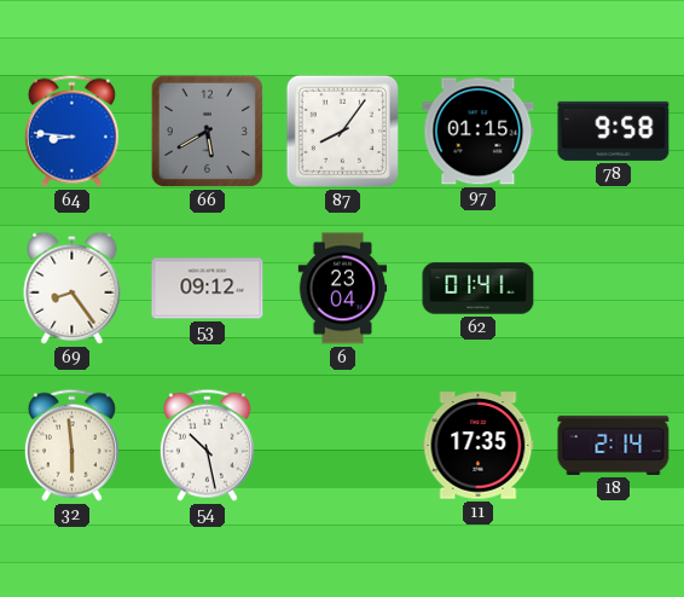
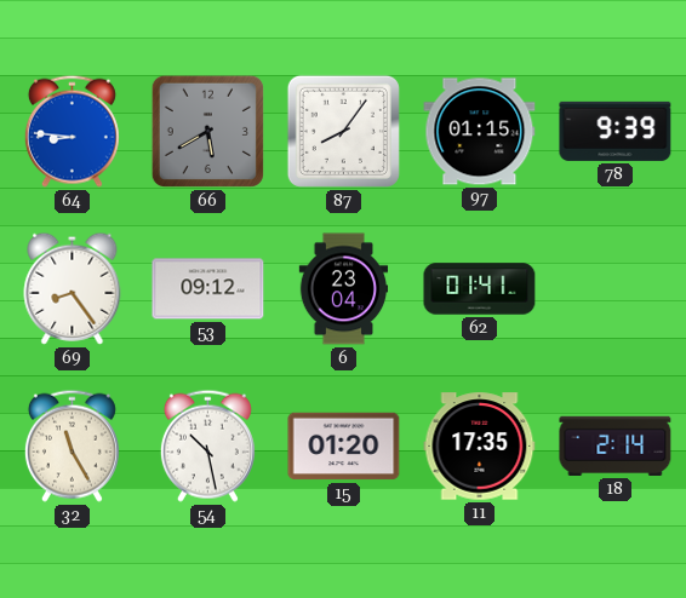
78: 9:58 -> 9:39
32: 5:59 -> 11:25
15: none -> 01:20
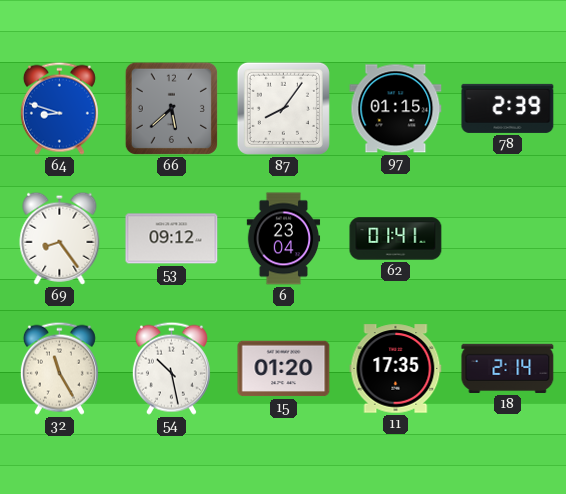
64: 8:46 -> 8:48
66: 5:40 -> 5:38
78: 9:39 -> 2:39
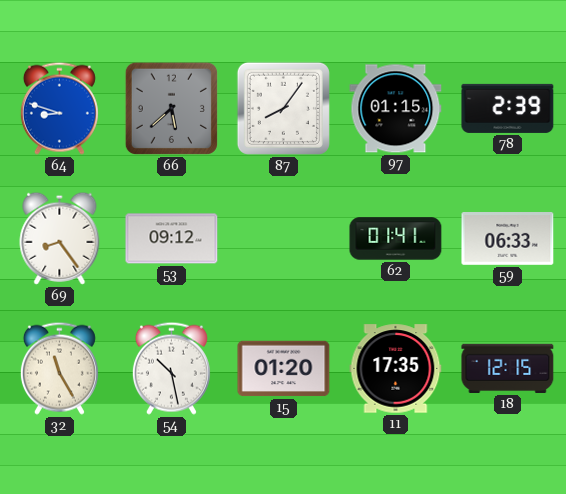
6: 23:04 -> none
59: none -> 06:33
18: 2:14 -> 12:15
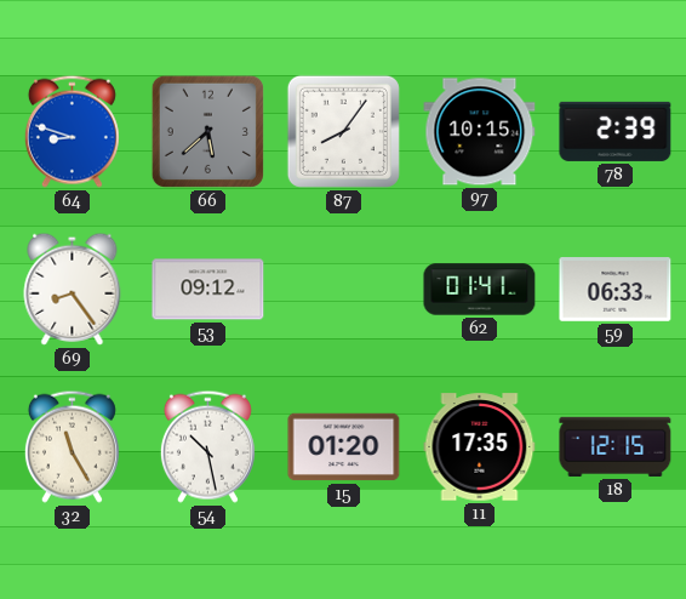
97: 01:15 -> 10:15
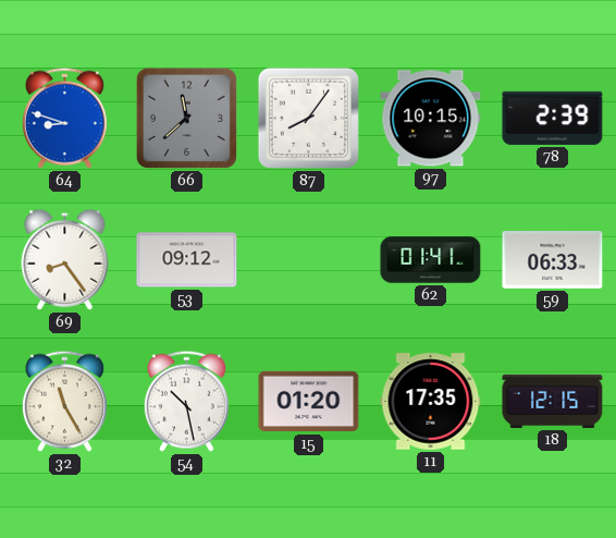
66: 5:38 -> 11:38
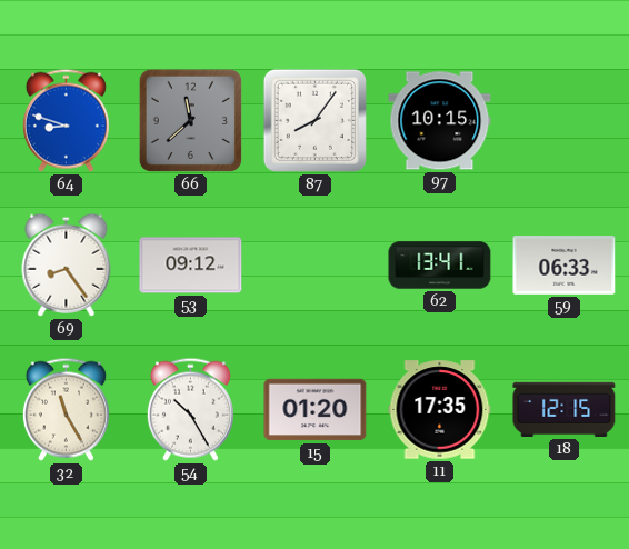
78: 2:39 -> none
62: 01:41 -> 13:41
54: 10:28 -> 10:25
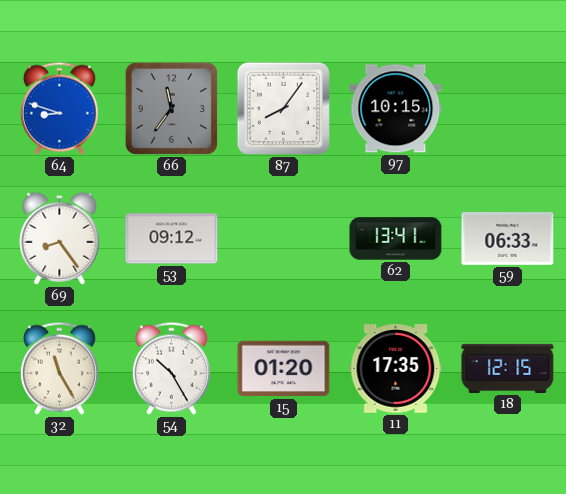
66: 11:38 -> 11:36
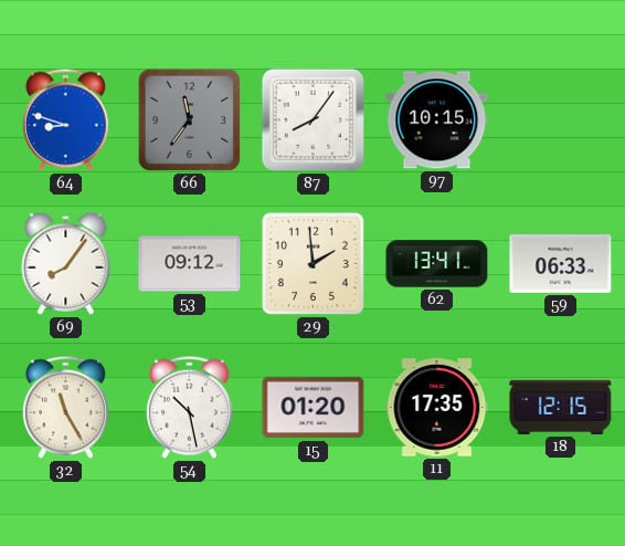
69: 8:24 -> 8:06
29: none -> 1:59
54: 10:25 -> 10:28
